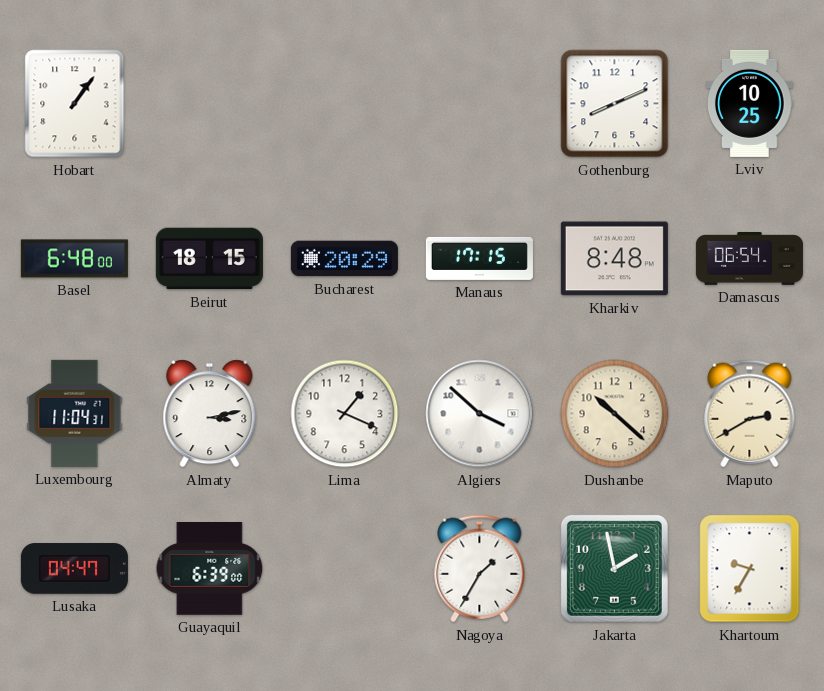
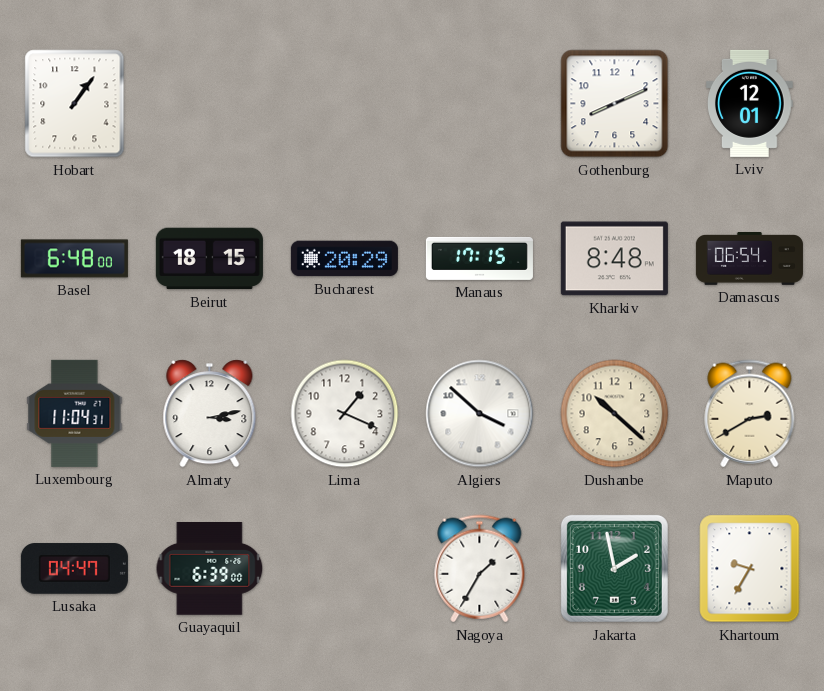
Lviv: 10:25 -> 12:01
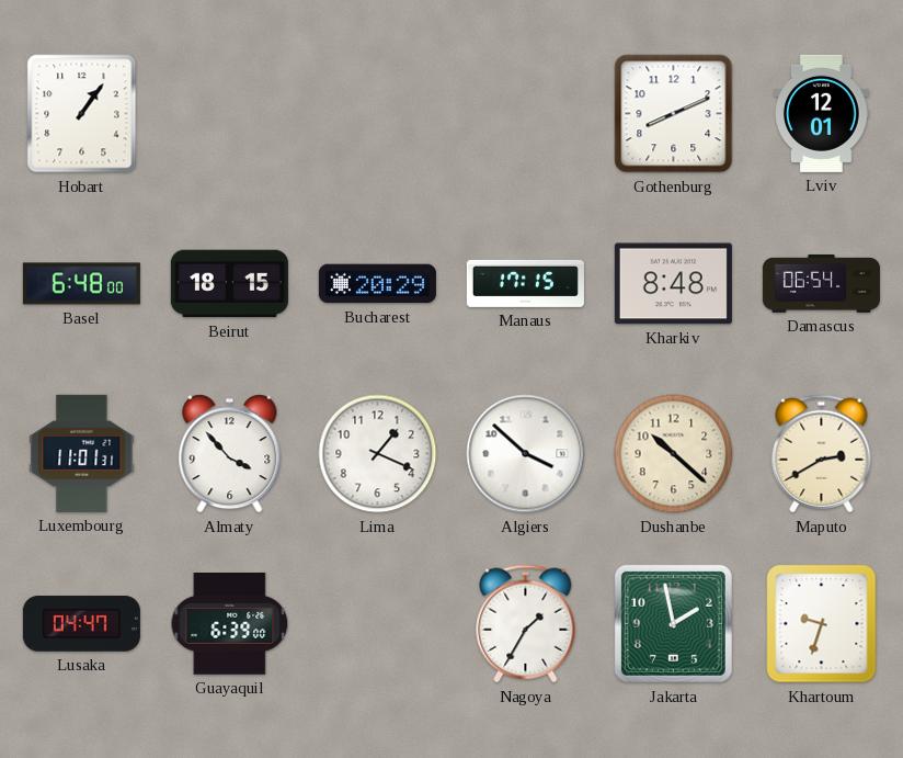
Luxembourg: 11:04 -> 11:01
Almaty: 3:13 -> 3:53
Khartoum: 9:35 -> 9:33
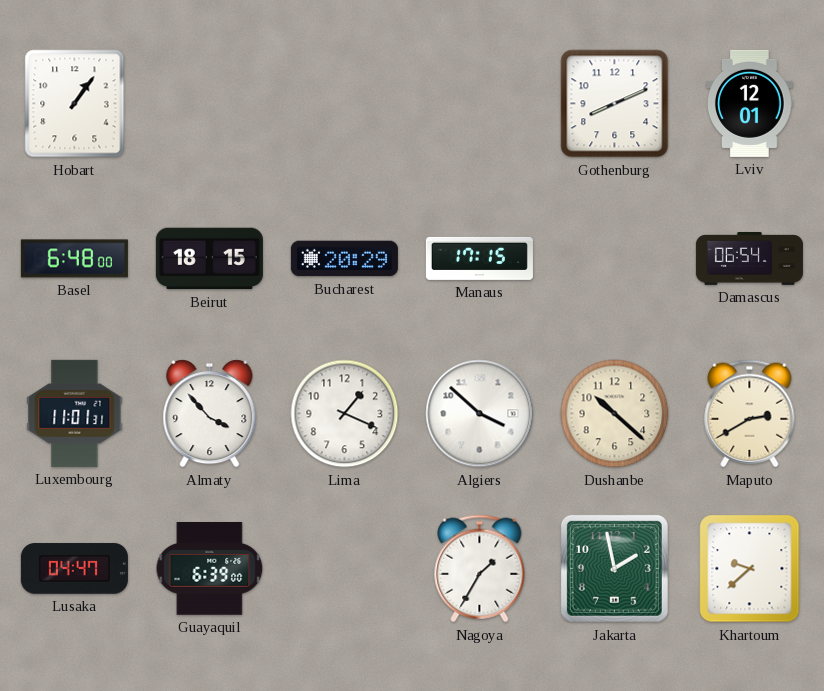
Kharkiv: 8:48 -> none
Khartoum: 9:33 -> 9:38
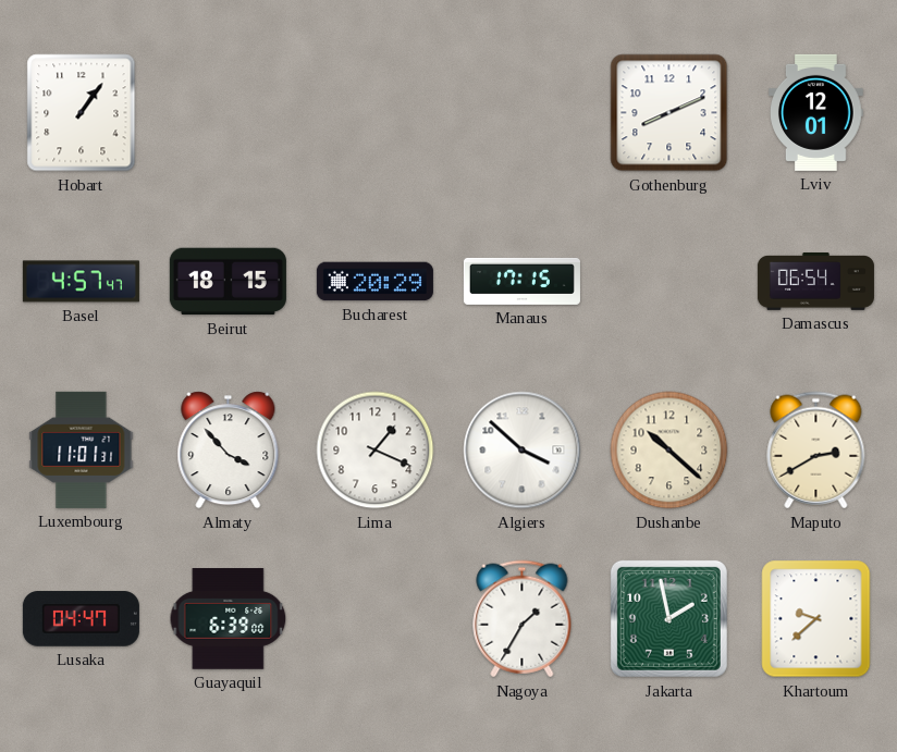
Basel: 6:48 -> 4:57
